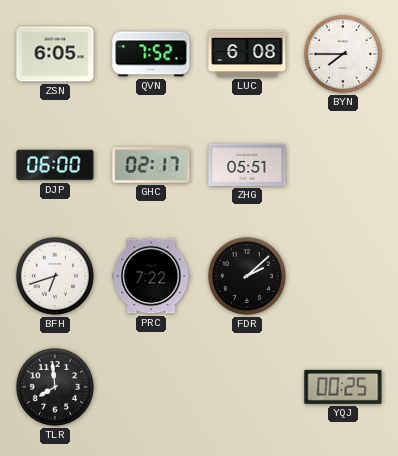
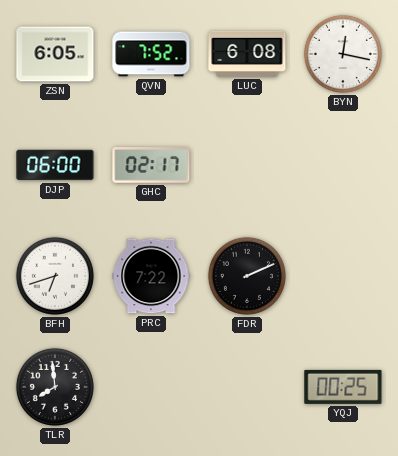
BYN: 7:45 -> 12:17
ZHG: 05:51 -> none
FDR: 2:08 -> 2:11
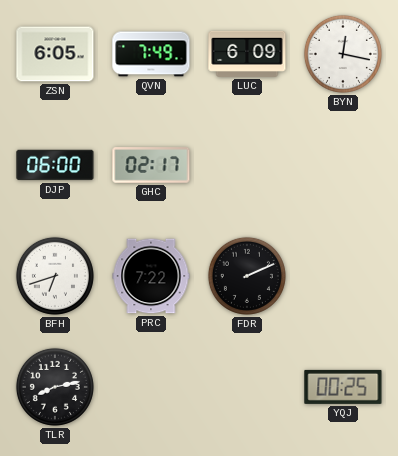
QVN: 7:52 -> 7:49
LUC: 6:08 -> 6:09
TLR: 7:59 -> 8:13
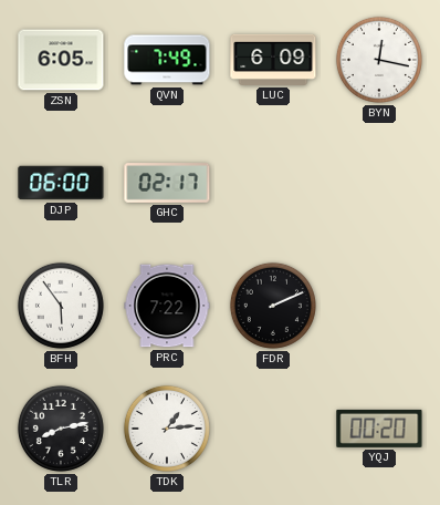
BFH: 6:42 -> 5:54
TDK: none -> 1:14
YQJ: 00:25 -> 00:20
